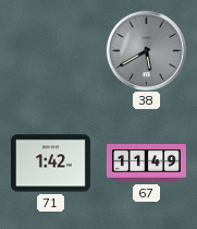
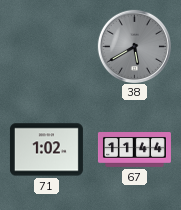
71: 1:42 -> 1:02
67: 11:49 -> 11:44
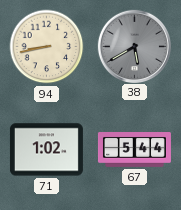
94: none -> 8:43
67: 11:44 -> 5:44
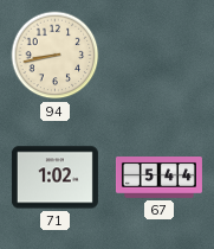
38: 5:40 -> none
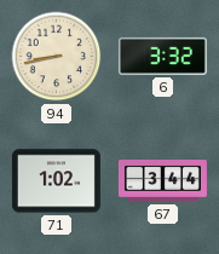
6: none -> 3:32
67: 5:44 -> 3:44
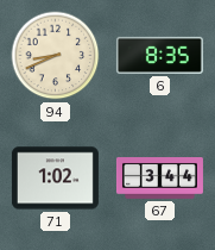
94: 8:43 -> 8:41
6: 3:32 -> 8:35
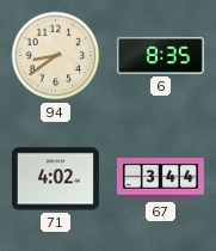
94: 8:41 -> 8:39
71: 1:02 -> 4:02
